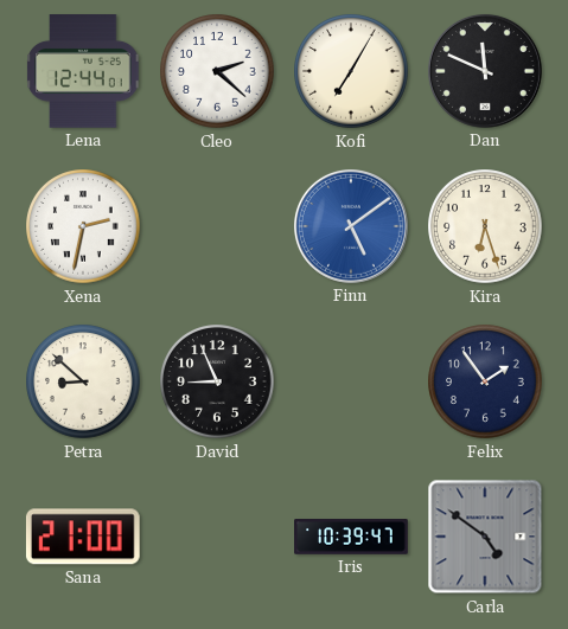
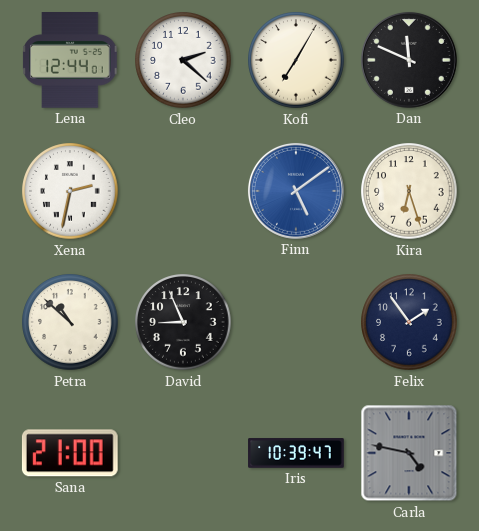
Petra: 8:52 -> 10:52
Carla: 4:51 -> 4:47
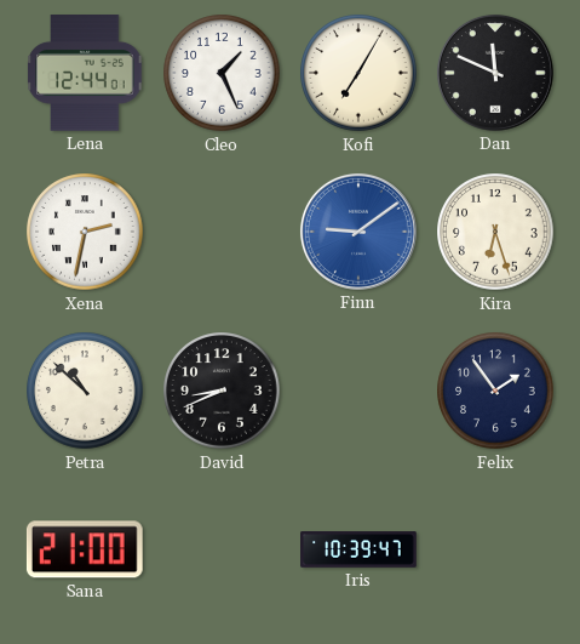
Cleo: 2:22 -> 1:26
Finn: 5:09 -> 9:09
David: 8:56 -> 8:41
Carla: 4:47 -> none
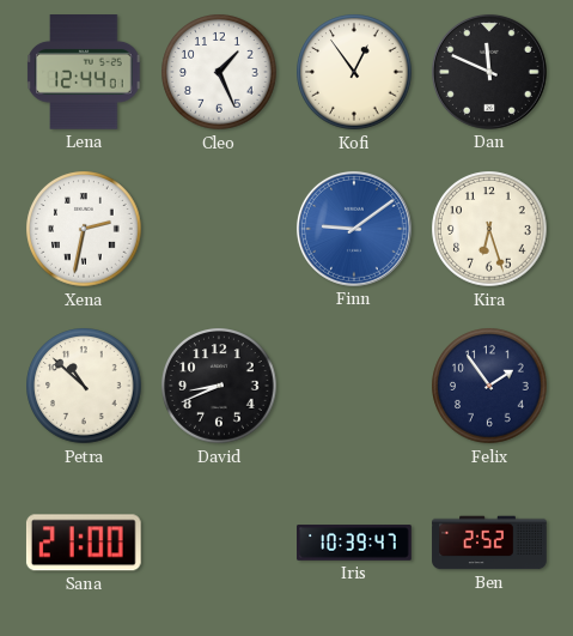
Kofi: 7:05 -> 12:54
Ben: none -> 2:52
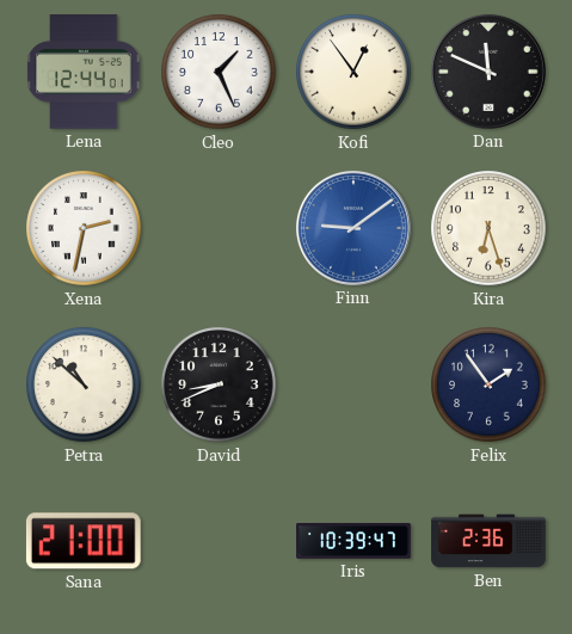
Ben: 2:52 -> 2:36
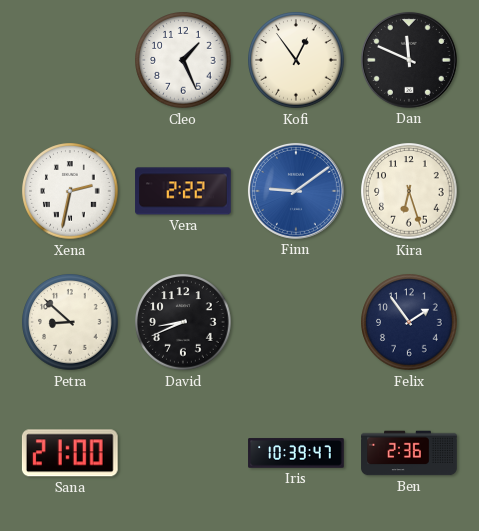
Lena: 12:44 -> none
Vera: none -> 2:22
Petra: 10:52 -> 8:52
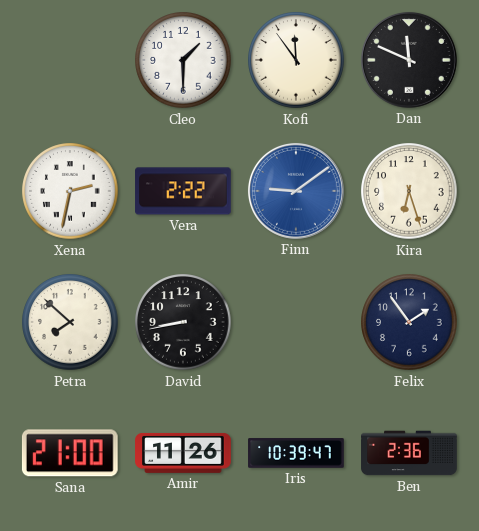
Cleo: 1:26 -> 1:30
Kofi: 12:54 -> 11:54
Petra: 8:52 -> 7:52
David: 8:41 -> 8:43
Amir: none -> 11:26
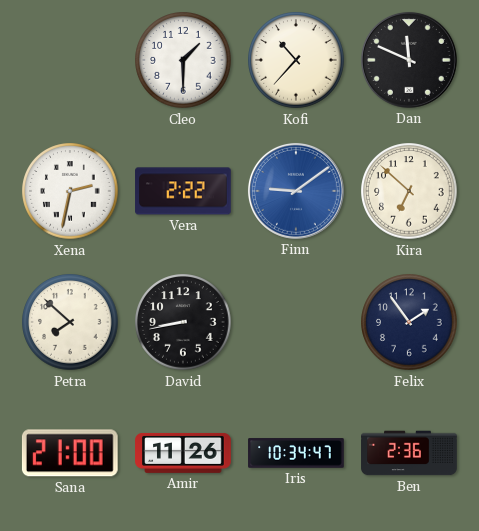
Kofi: 11:54 -> 10:37
Kira: 6:27 -> 6:52
Iris: 10:39 -> 10:34
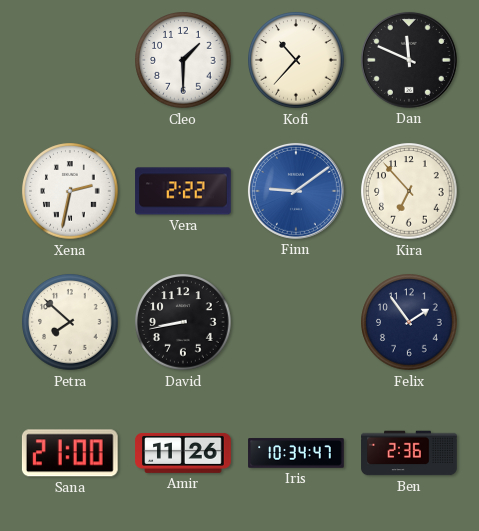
Kira: 6:52 -> 6:53
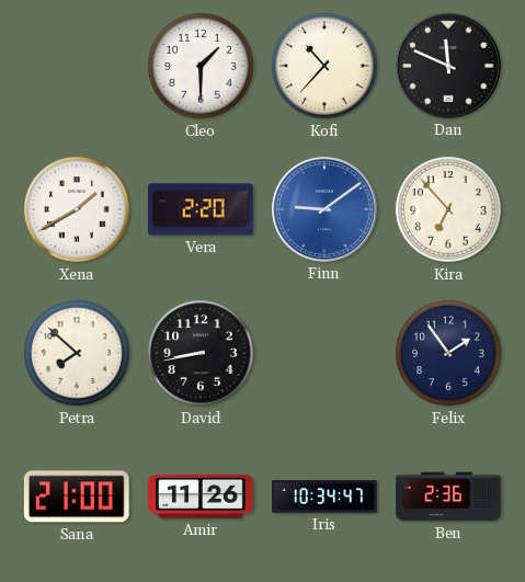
Xena: 2:32 -> 1:40
Vera: 2:22 -> 2:20
